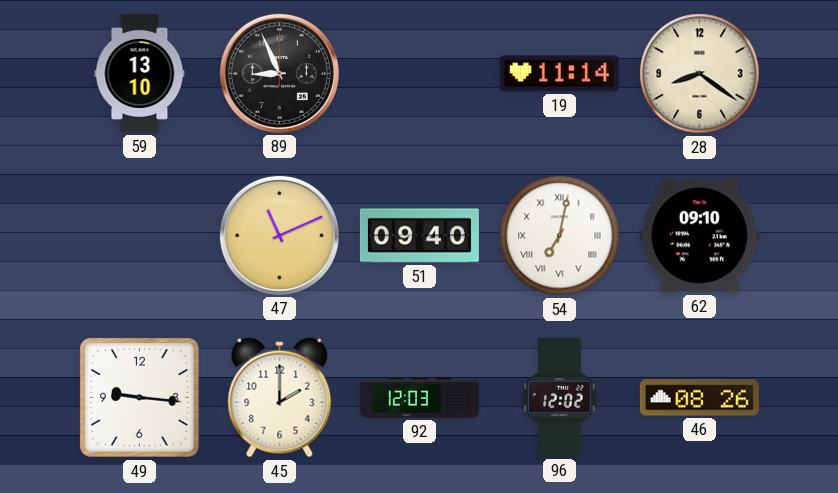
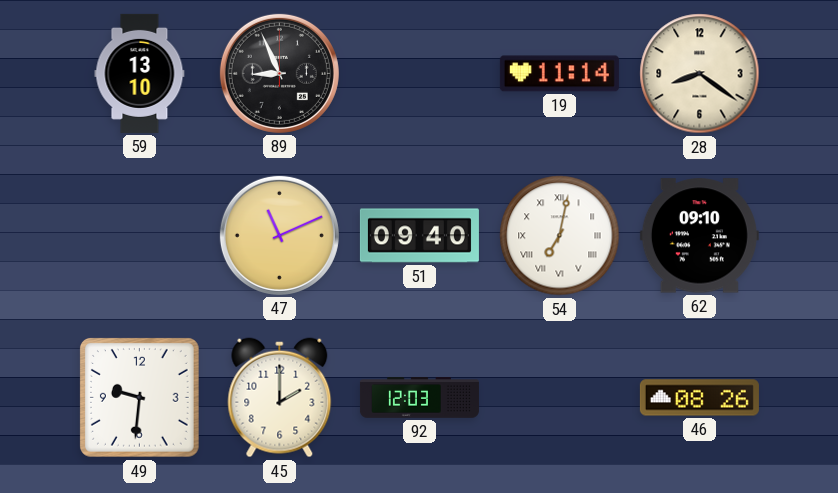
49: 9:16 -> 9:31
96: 12:02 -> none
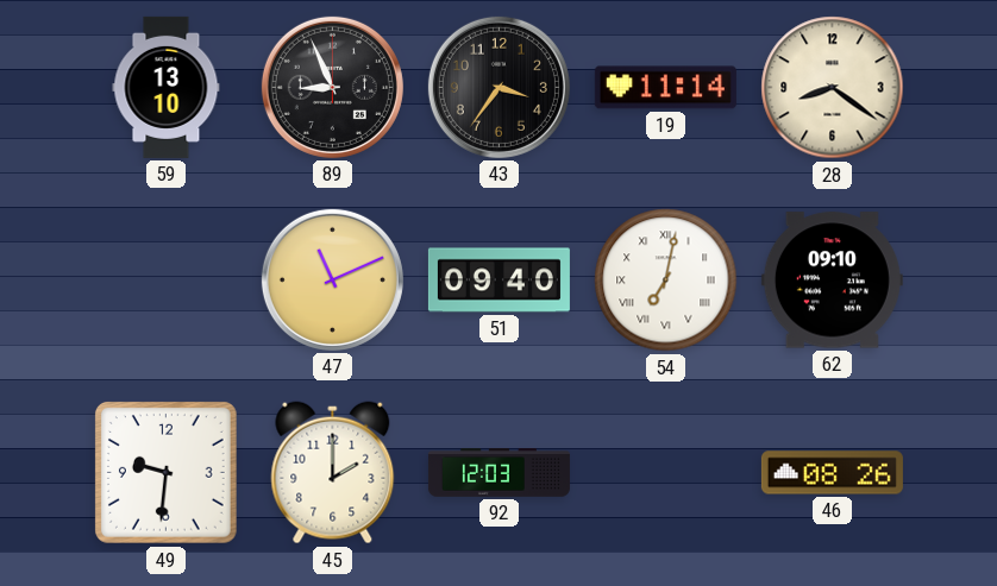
43: none -> 3:36
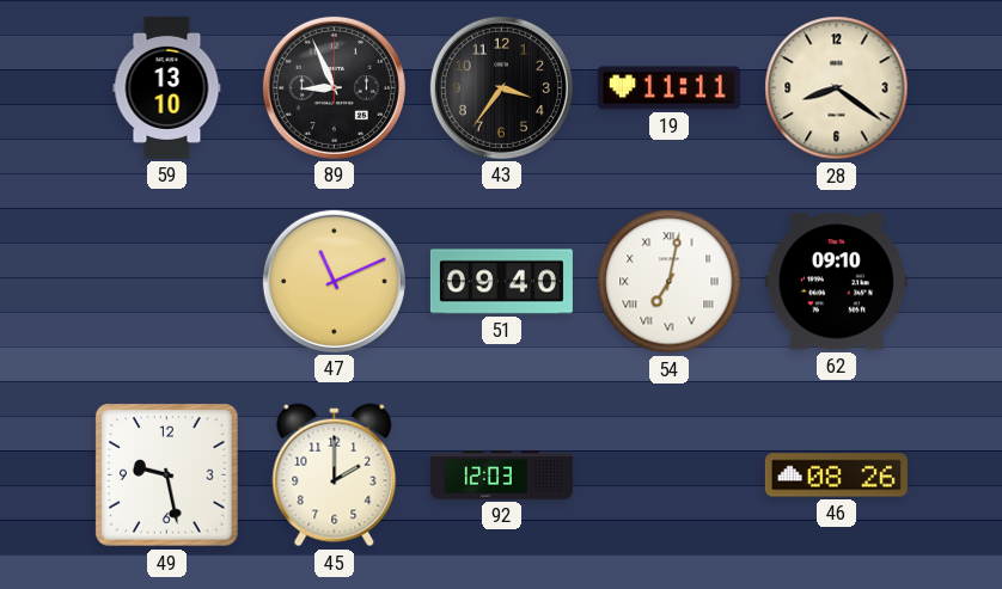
19: 11:14 -> 11:11
49: 9:31 -> 9:28
